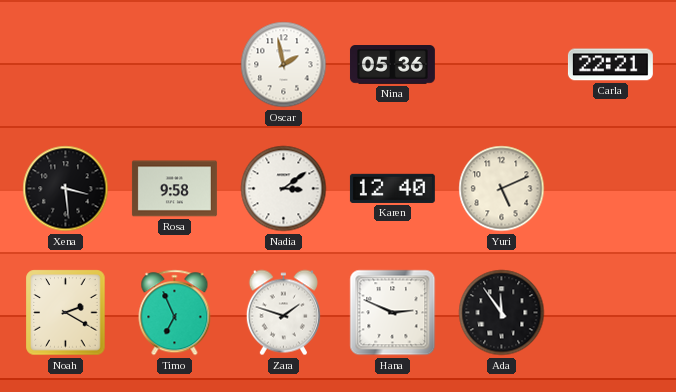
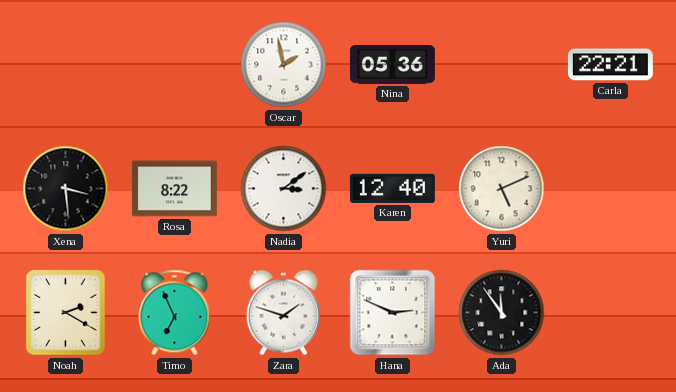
Rosa: 9:58 -> 8:22
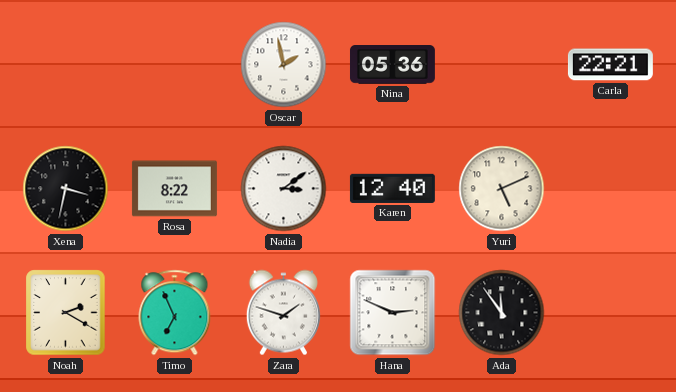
Xena: 3:29 -> 3:32
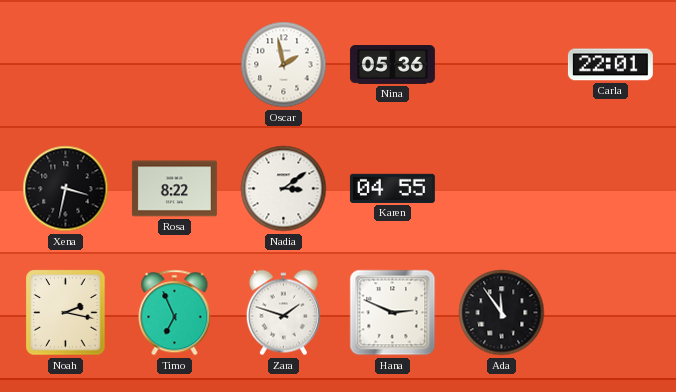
Carla: 22:21 -> 22:01
Karen: 12:40 -> 04:55
Yuri: 5:11 -> none
Noah: 2:20 -> 2:17
